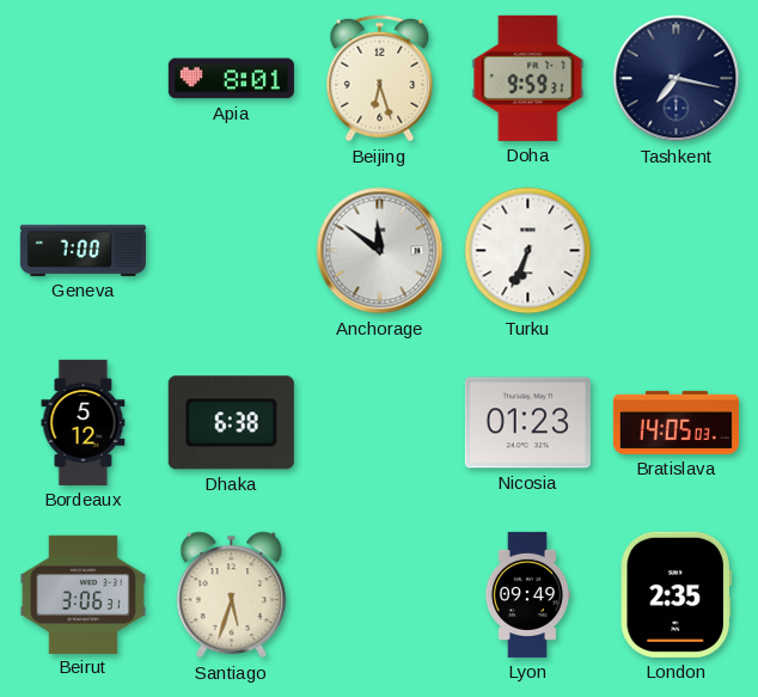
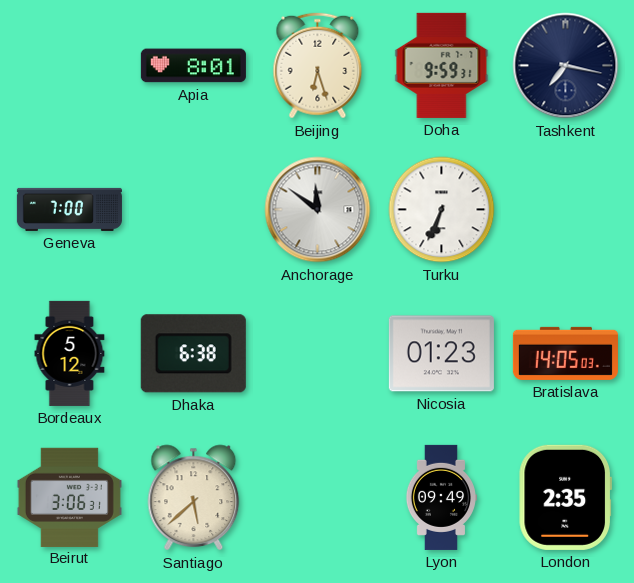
Santiago: 5:33 -> 5:38
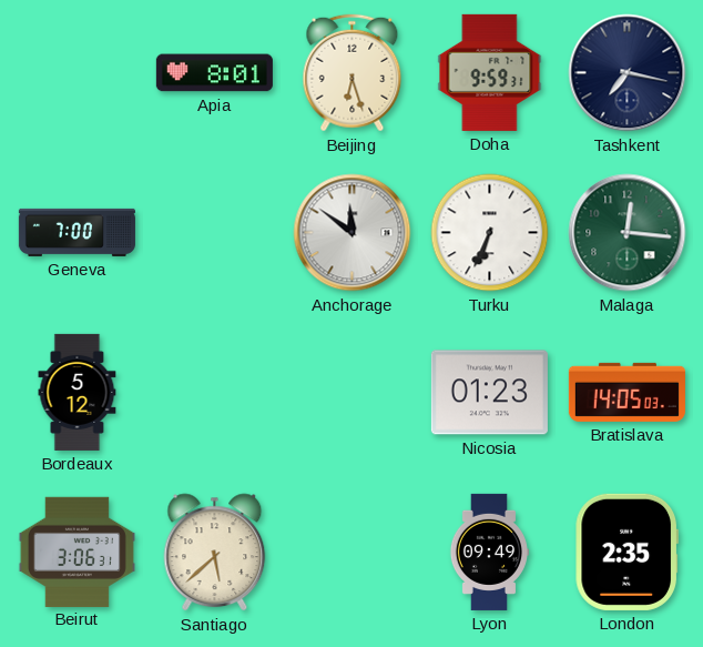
Malaga: none -> 12:16
Dhaka: 6:38 -> none
